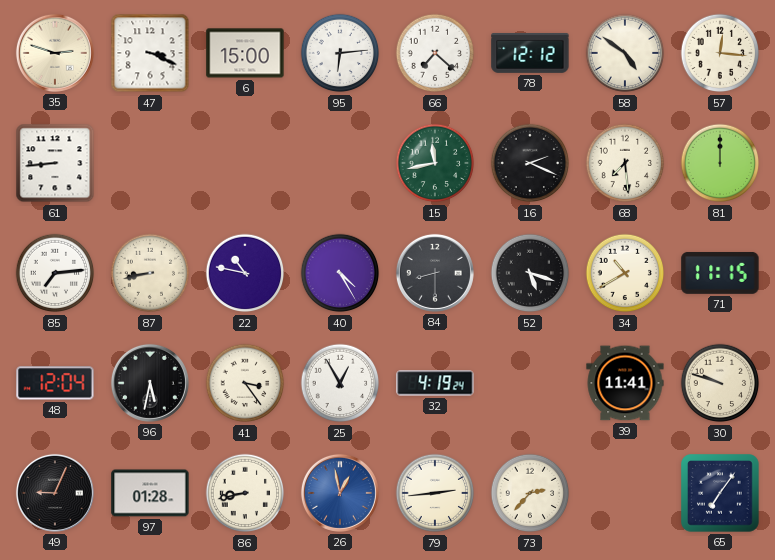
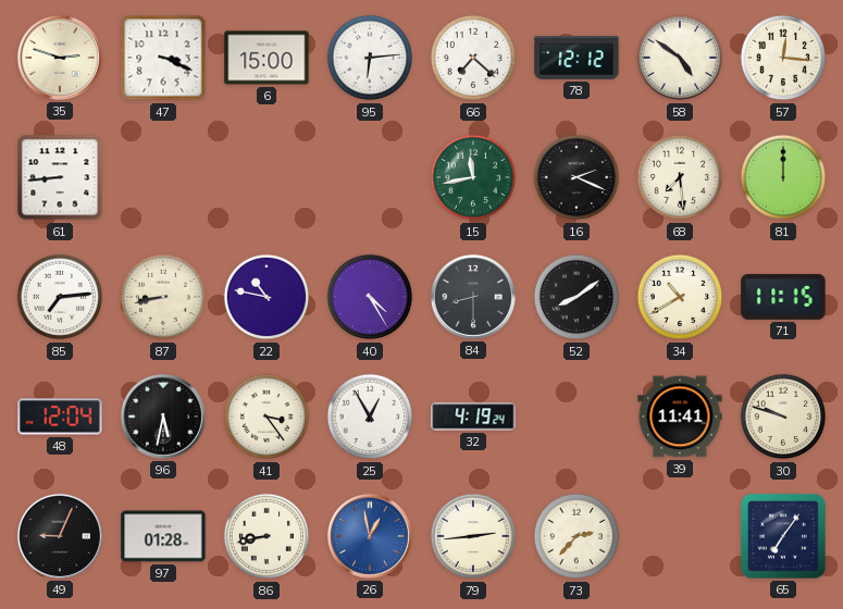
52: 5:18 -> 8:09
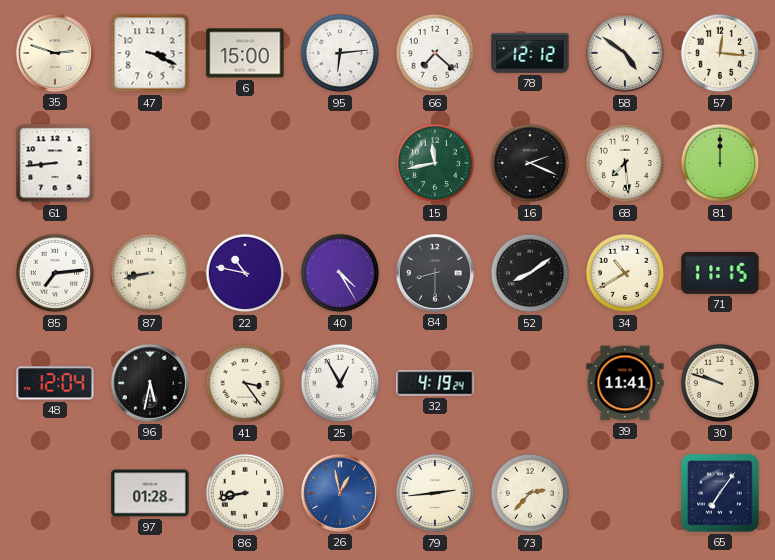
49: 9:04 -> none
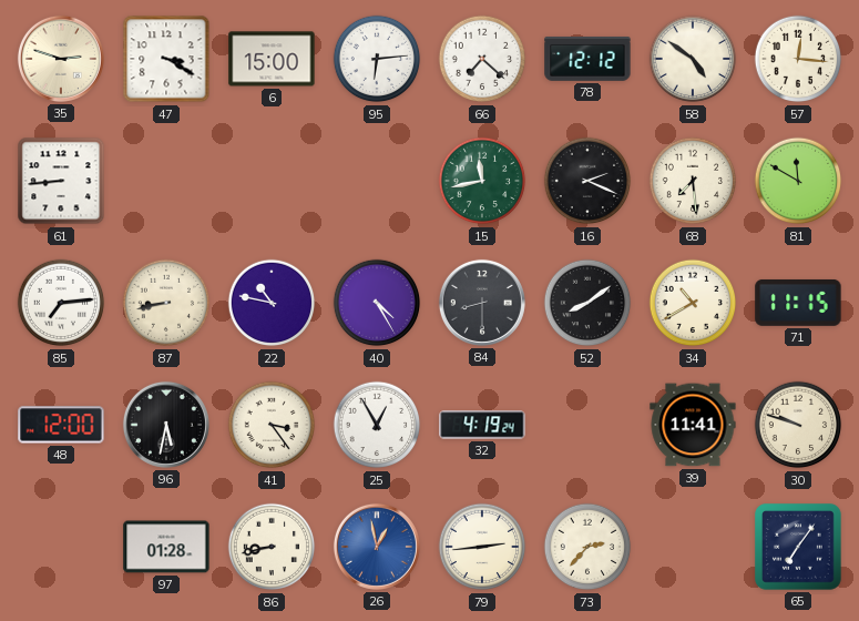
47: 3:19 -> 3:20
81: 12:00 -> 11:50
48: 12:04 -> 12:00
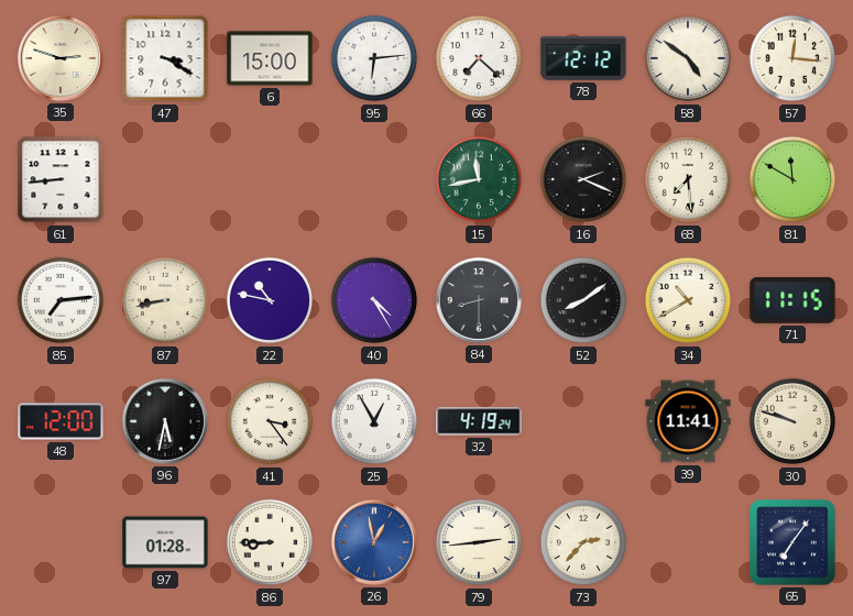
86: 8:43 -> 8:45
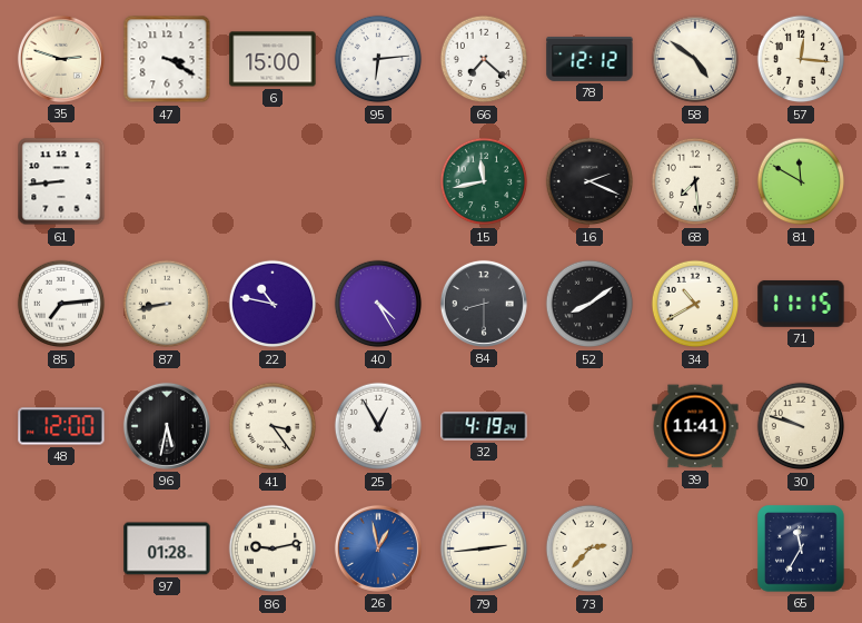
86: 8:45 -> 9:13
65: 7:06 -> 11:35
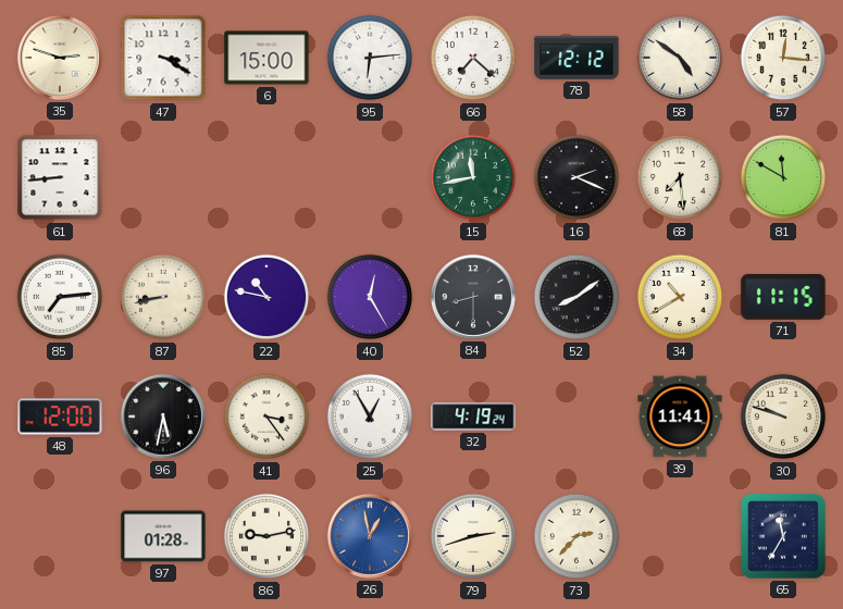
40: 4:25 -> 12:25
79: 2:44 -> 2:42
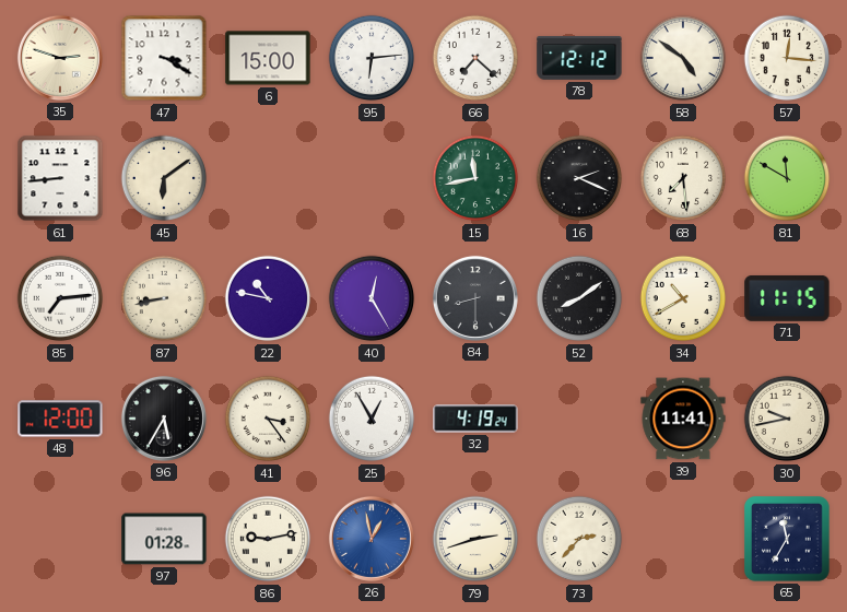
45: none -> 6:09
96: 5:32 -> 5:35
30: 9:48 -> 9:43
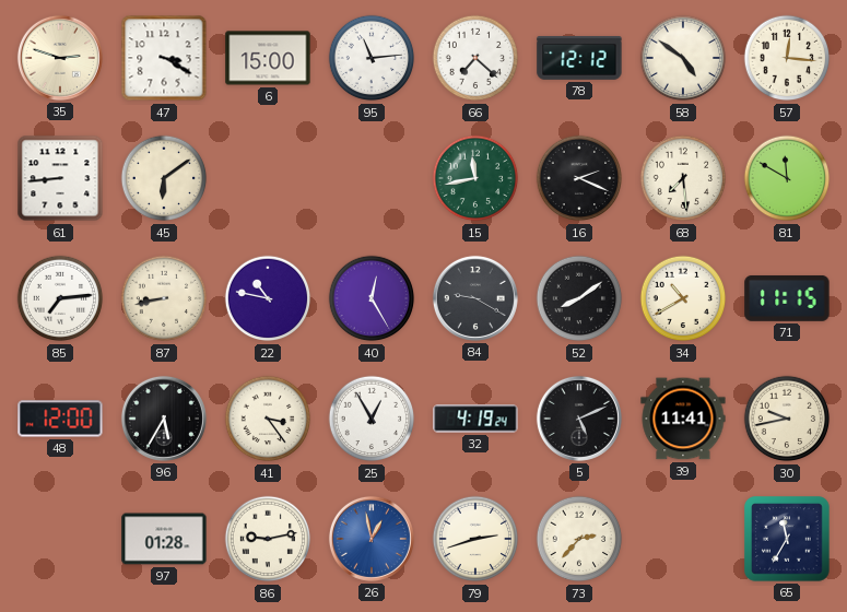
95: 6:14 -> 11:14
84: 8:30 -> 9:20
5: none -> 5:11
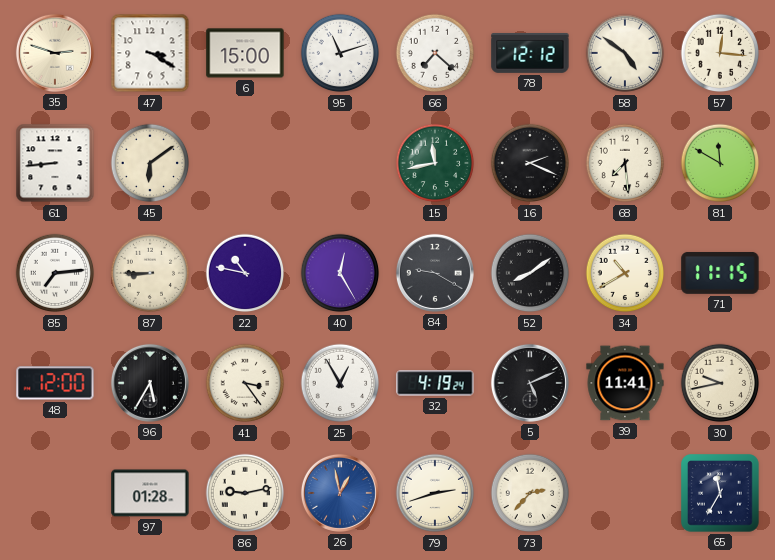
95: 11:14 -> 11:12
87: 8:43 -> 8:45
